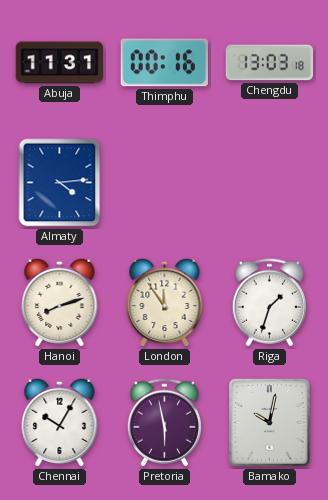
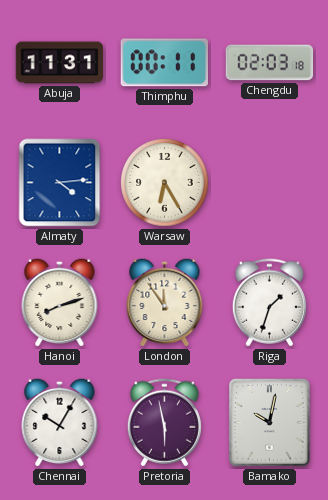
Thimphu: 00:16 -> 00:11
Chengdu: 13:03 -> 02:03
Warsaw: none -> 6:25
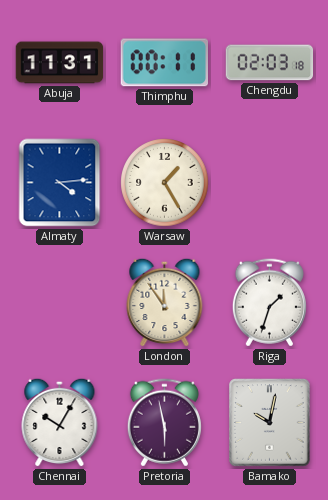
Warsaw: 6:25 -> 1:25
Hanoi: 8:12 -> none
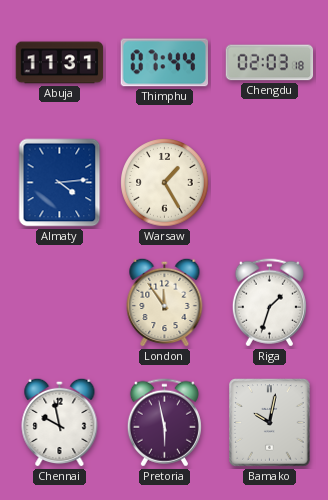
Thimphu: 00:11 -> 07:44
Chennai: 10:05 -> 9:58
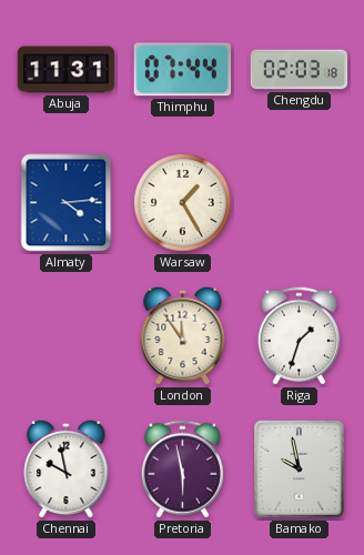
Bamako: 10:02 -> 9:58
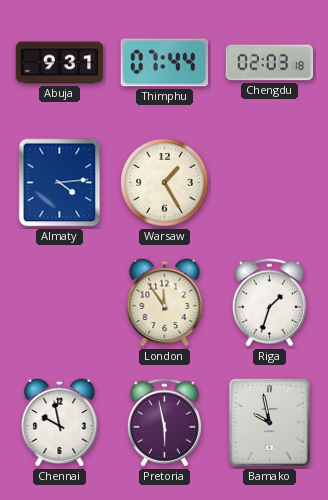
Abuja: 11:31 -> 9:31
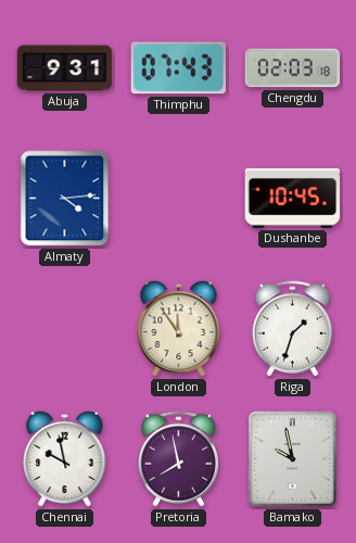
Thimphu: 07:44 -> 07:43
Warsaw: 1:25 -> none
Dushanbe: none -> 10:45
Pretoria: 5:58 -> 7:58
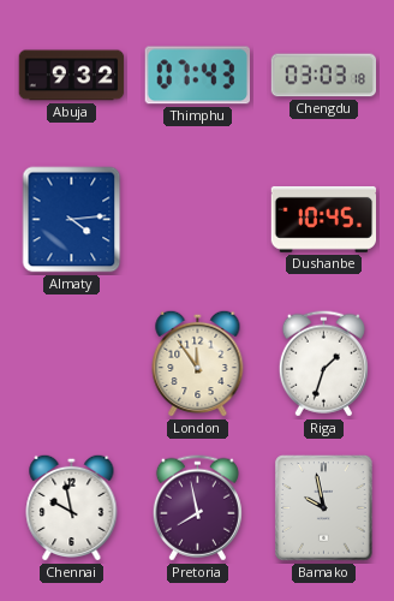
Abuja: 9:31 -> 9:32
Chengdu: 02:03 -> 03:03
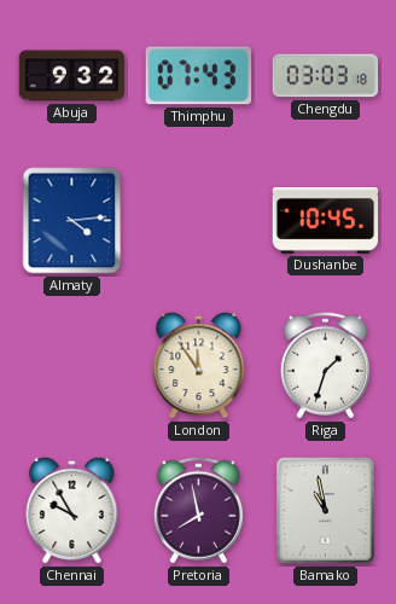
Chennai: 9:58 -> 9:55
Bamako: 9:58 -> 10:58
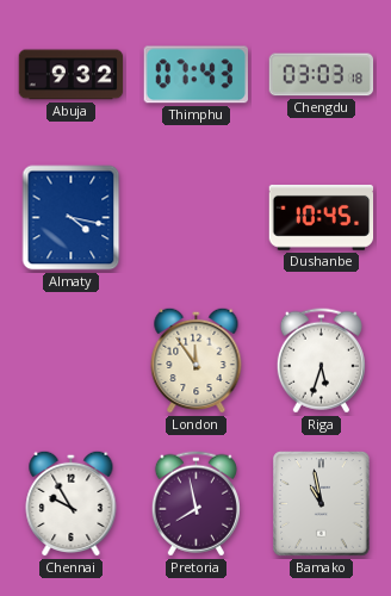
Almaty: 4:14 -> 4:17
Riga: 1:33 -> 5:33
